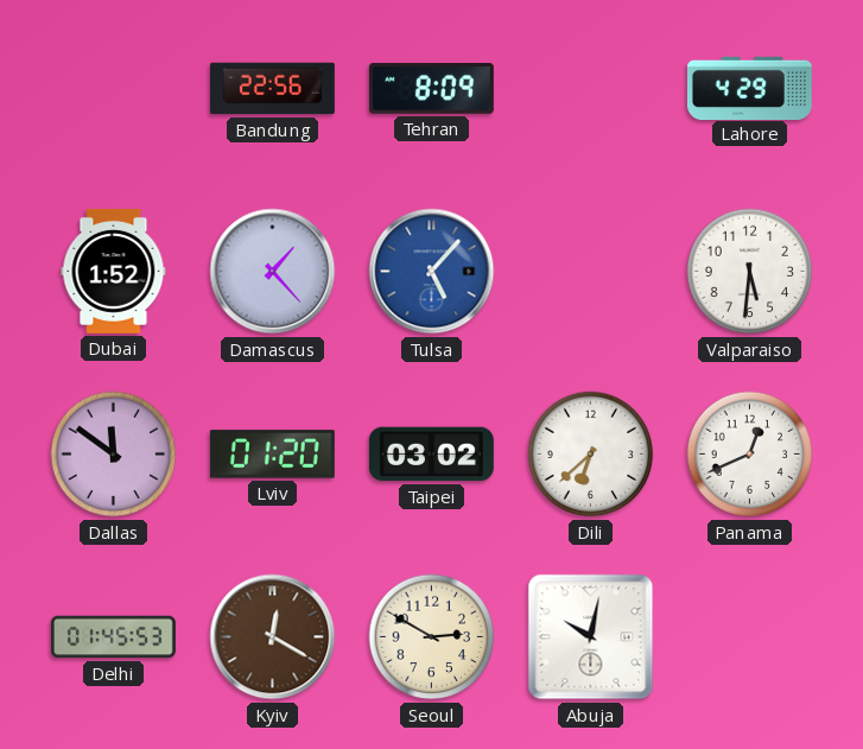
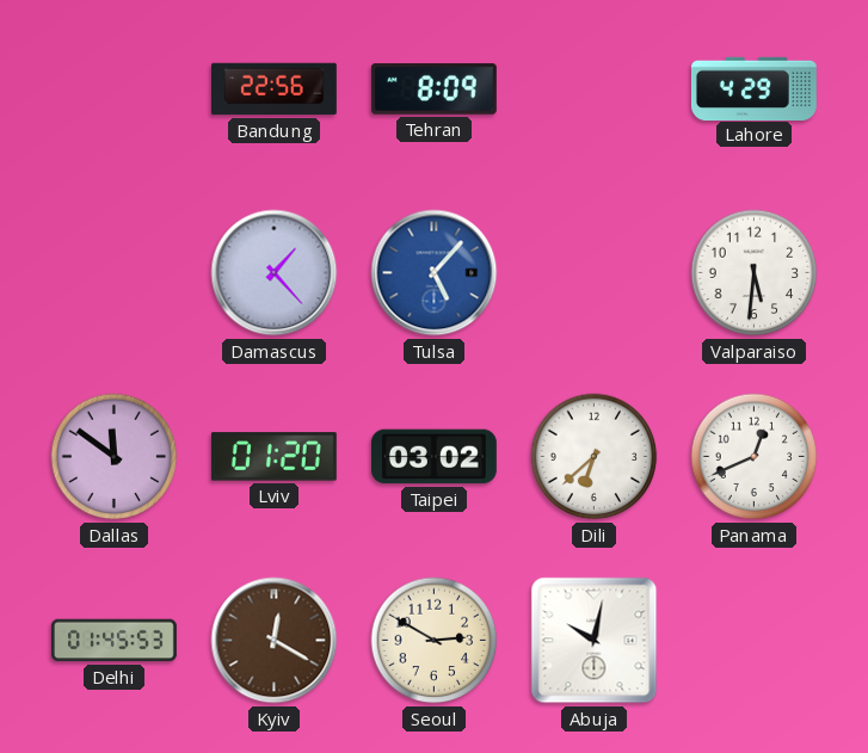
Dubai: 1:52 -> none
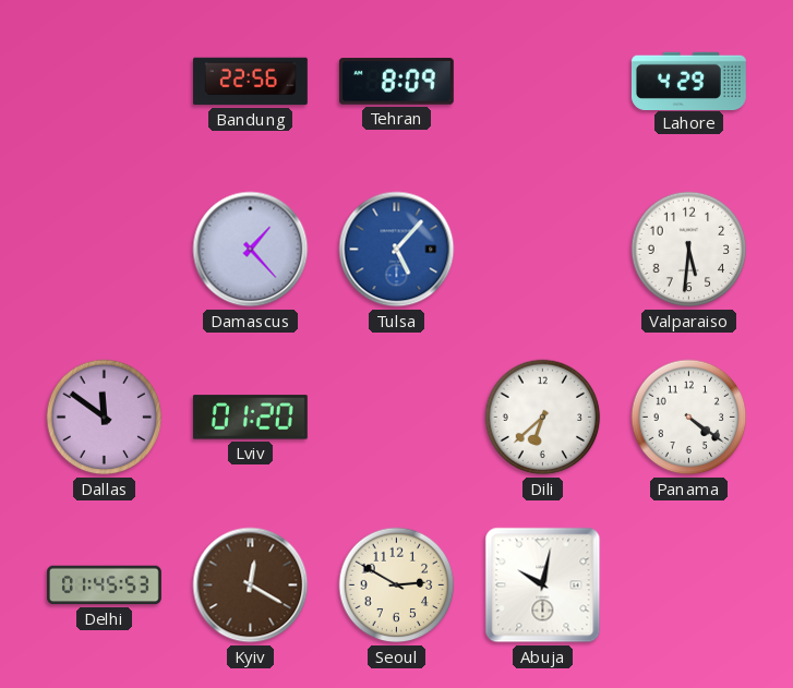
Taipei: 03:02 -> none
Panama: 12:41 -> 4:21
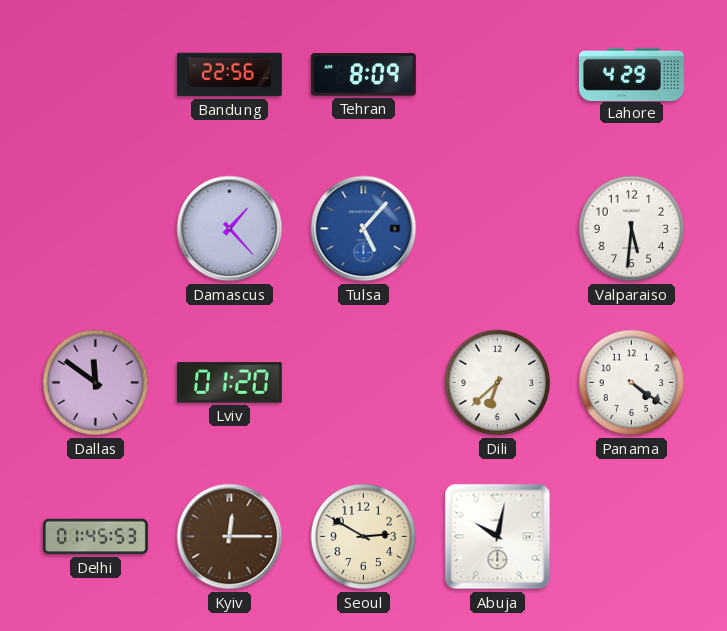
Kyiv: 12:20 -> 12:15
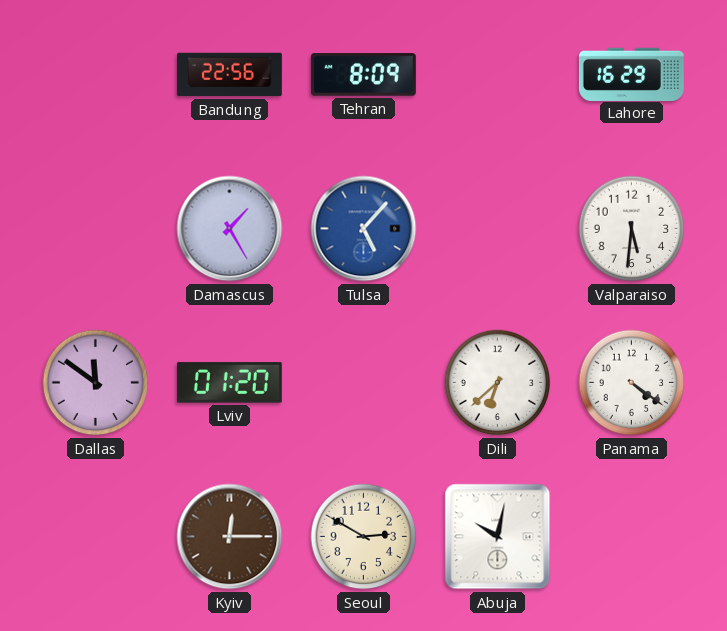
Lahore: 4:29 -> 16:29
Damascus: 1:23 -> 1:25
Delhi: 01:45 -> none
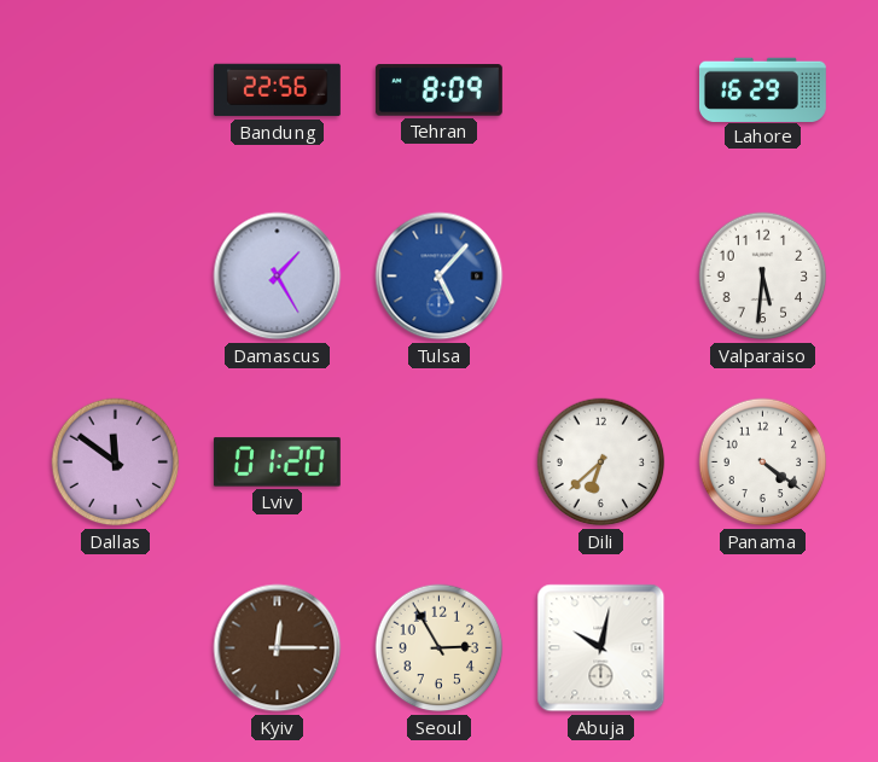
Seoul: 2:50 -> 2:55
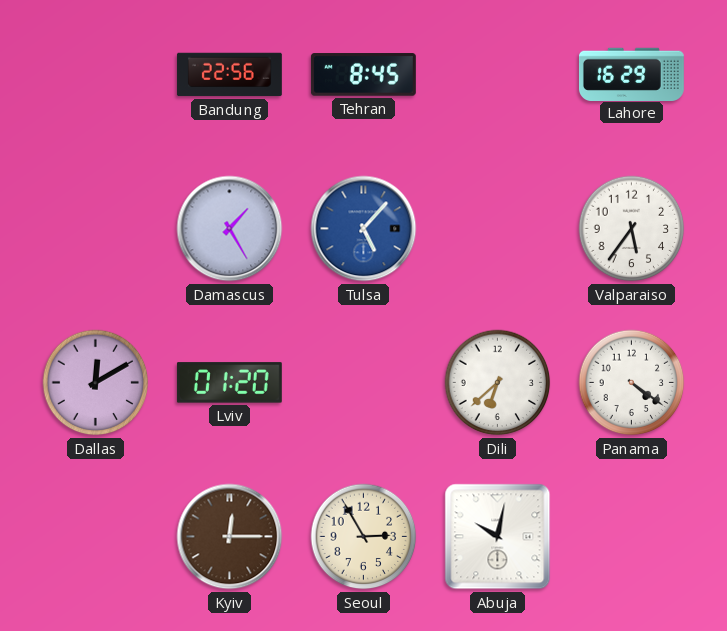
Tehran: 8:09 -> 8:45
Valparaiso: 5:31 -> 5:36
Dallas: 11:51 -> 12:10
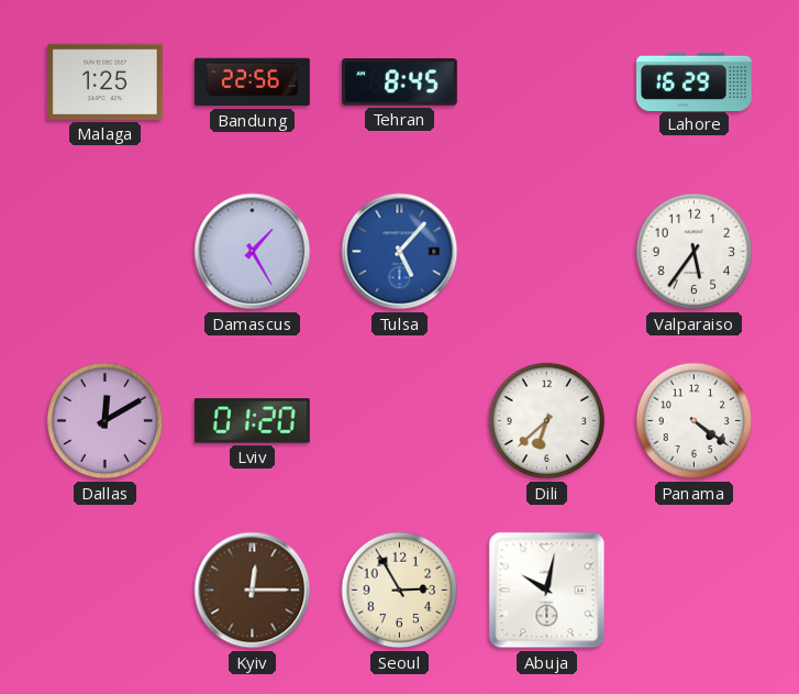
Malaga: none -> 1:25
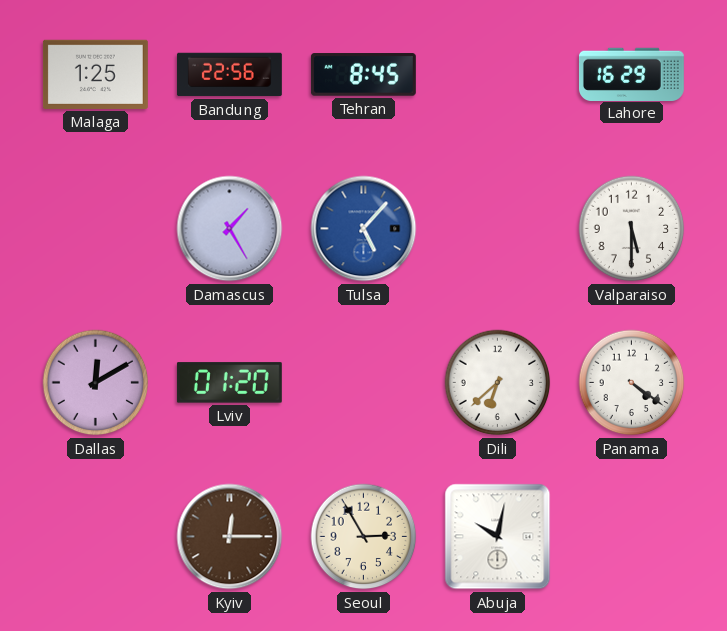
Valparaiso: 5:36 -> 5:30
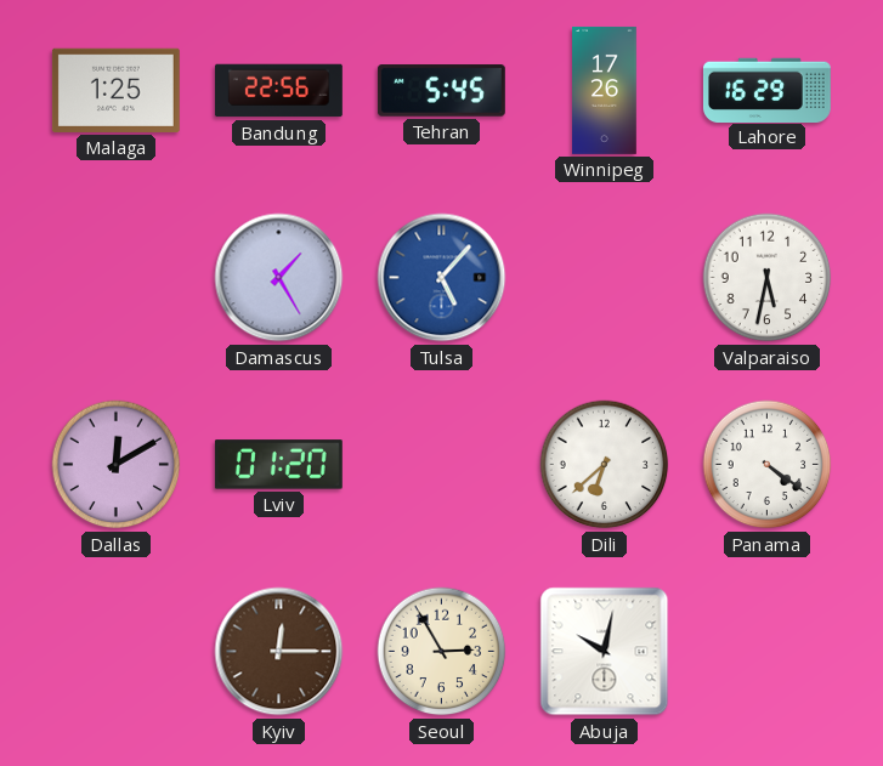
Tehran: 8:45 -> 5:45
Winnipeg: none -> 17:26
Valparaiso: 5:30 -> 5:32
